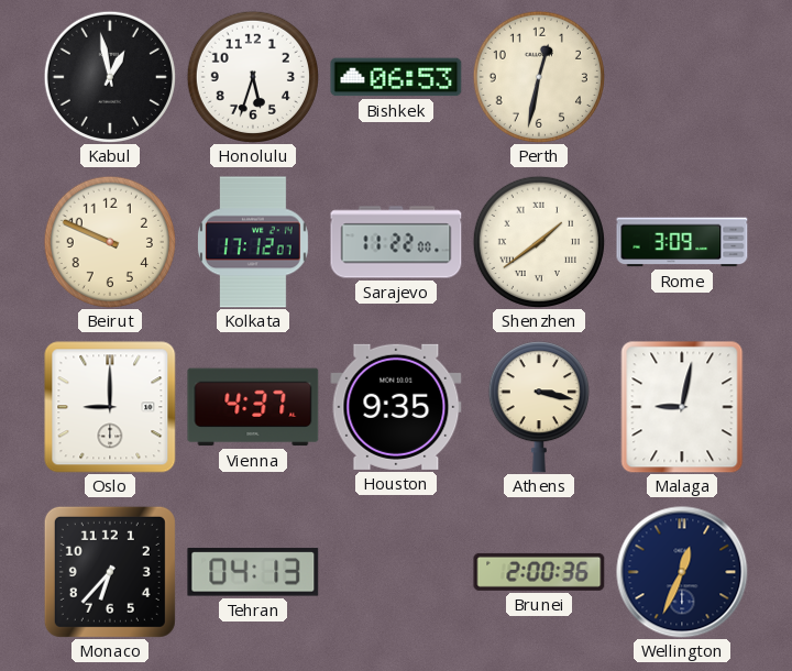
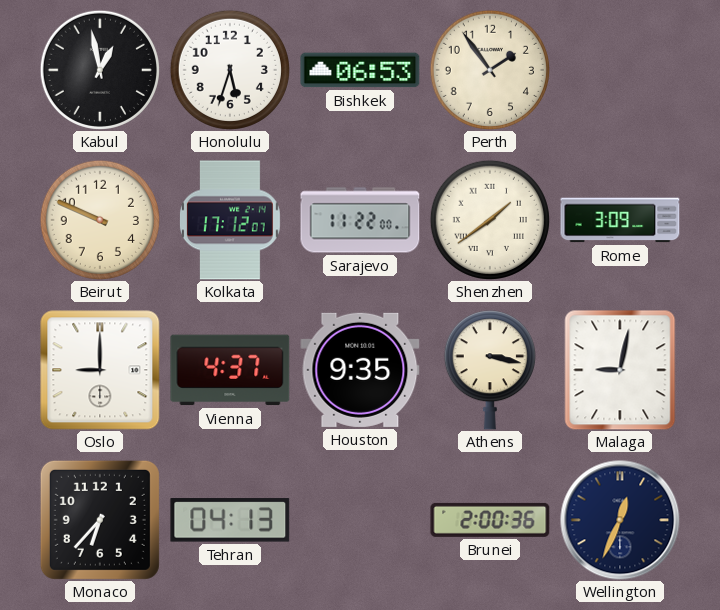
Perth: 12:32 -> 1:54
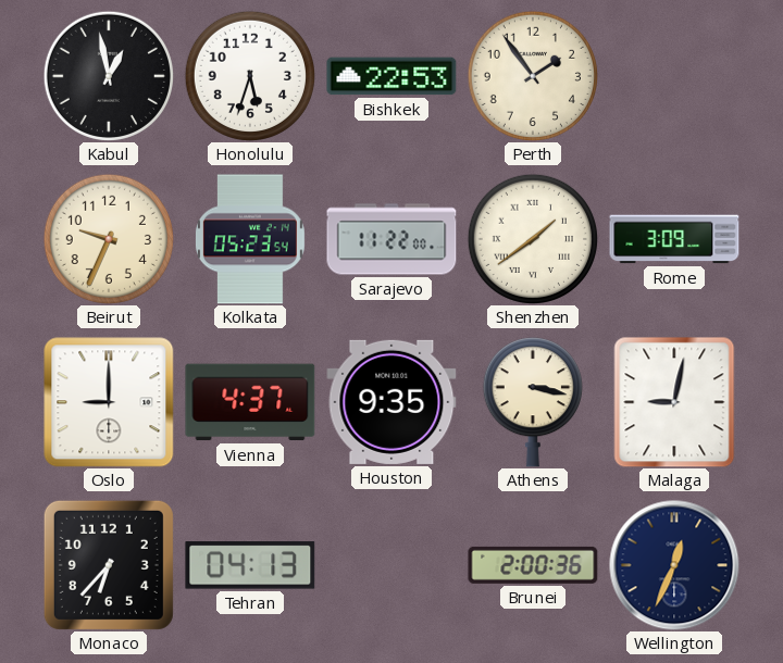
Bishkek: 06:53 -> 22:53
Beirut: 9:49 -> 9:34
Kolkata: 17:12 -> 05:23
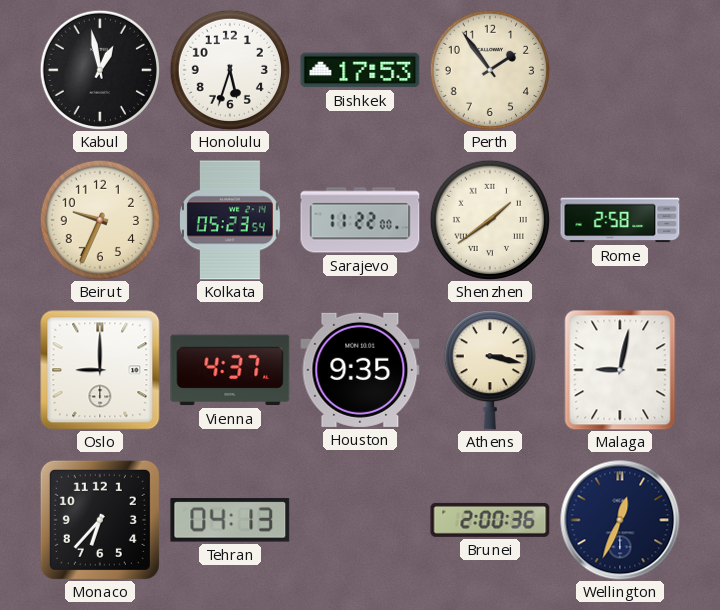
Bishkek: 22:53 -> 17:53
Rome: 3:09 -> 2:58
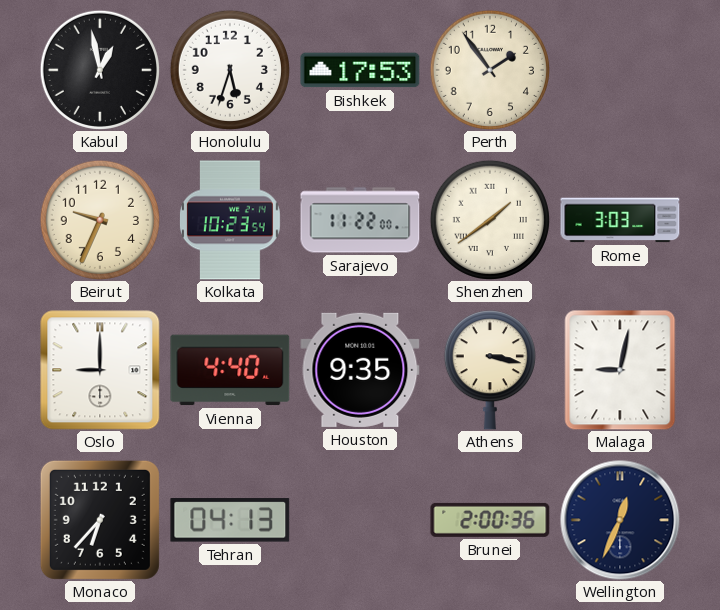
Kolkata: 05:23 -> 10:23
Rome: 2:58 -> 3:03
Vienna: 4:37 -> 4:40
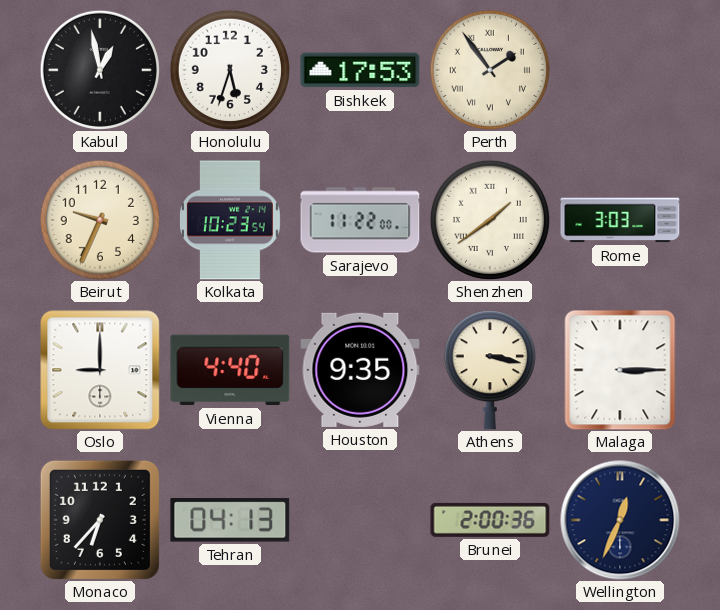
Perth numerals: Arabic -> Roman
Malaga: 9:02 -> 3:15
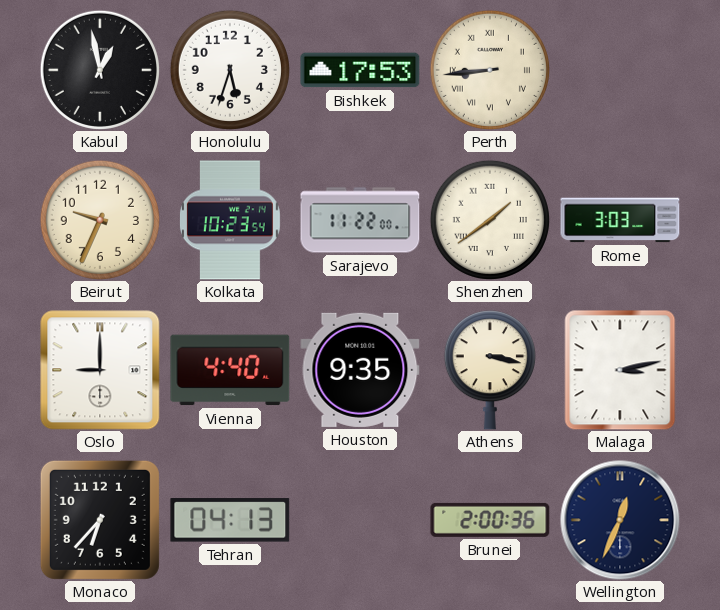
Perth: 1:54 -> 8:44
Malaga: 3:15 -> 3:13
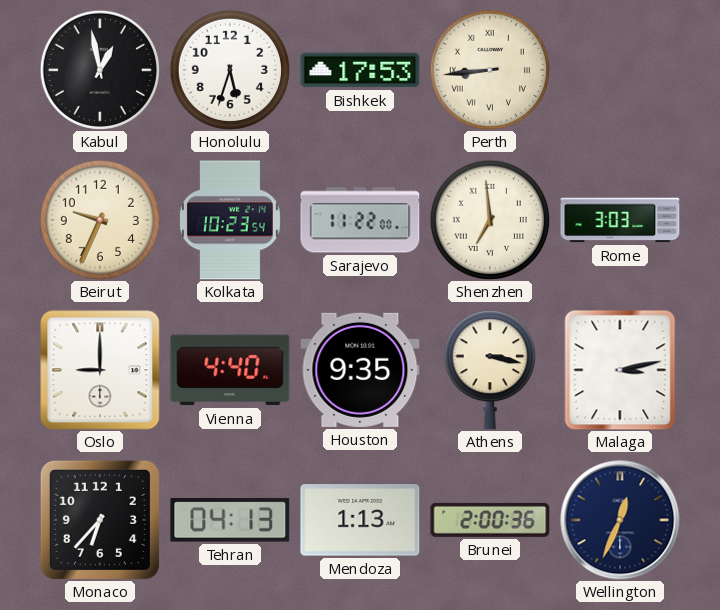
Shenzhen: 1:39 -> 6:59
Mendoza: none -> 1:13
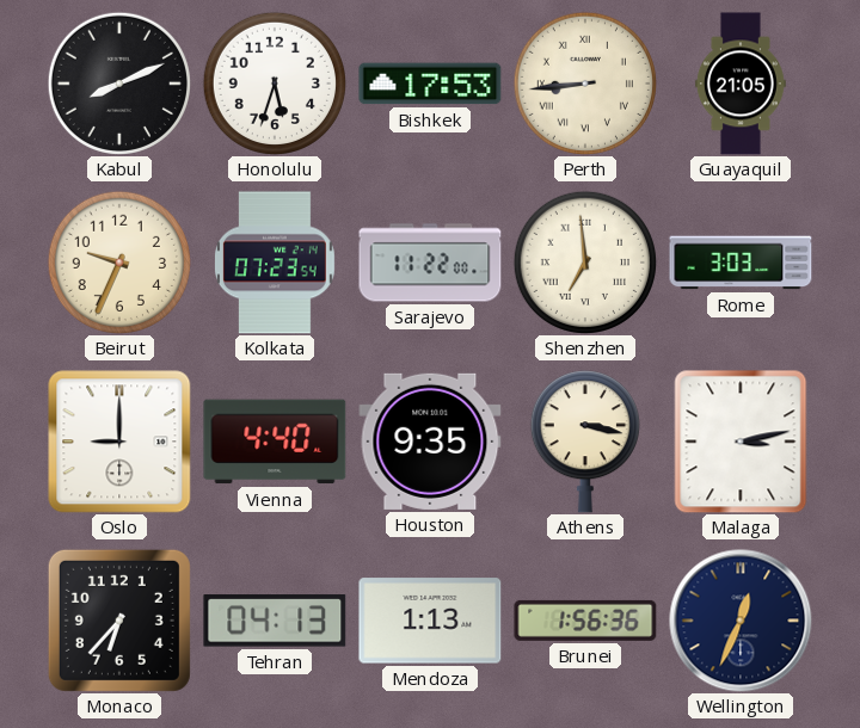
Kabul: 12:58 -> 8:11
Guayaquil: none -> 21:05
Kolkata: 10:23 -> 07:23
Brunei: 2:00 -> 1:56
